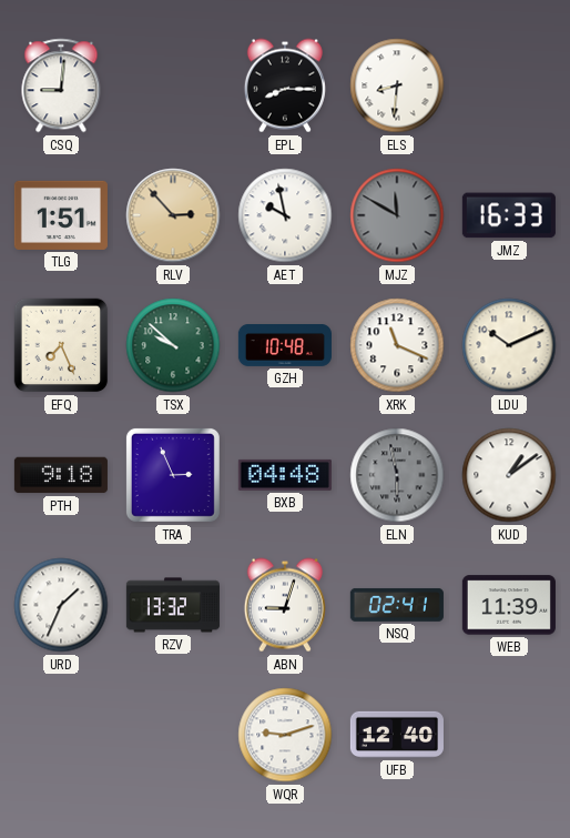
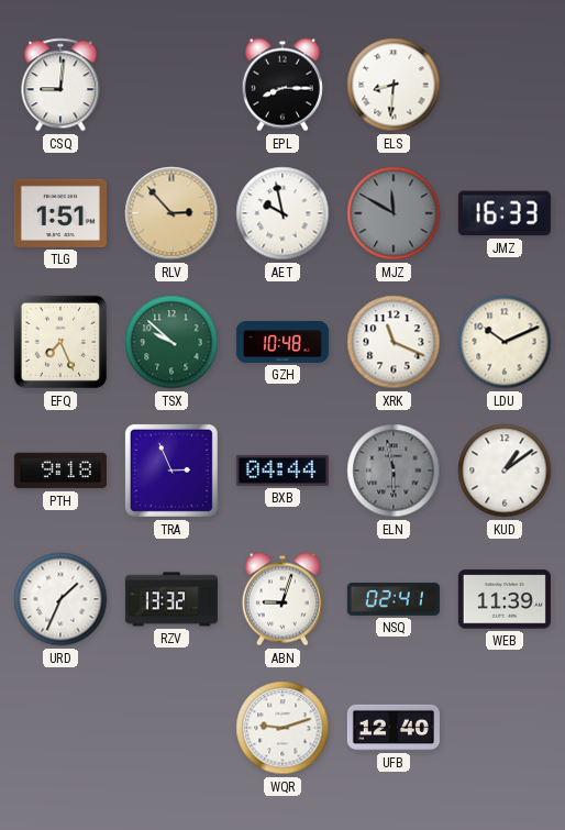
BXB: 04:48 -> 04:44
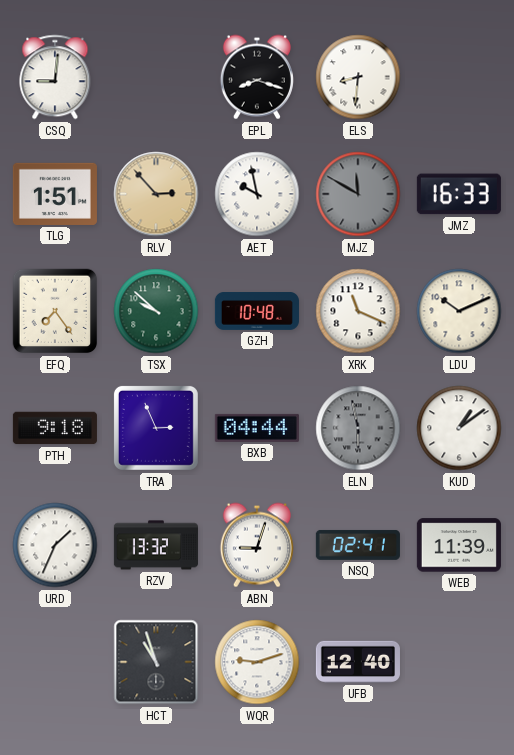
EPL: 8:15 -> 8:18
EFQ: 7:26 -> 7:24
HCT: none -> 10:57
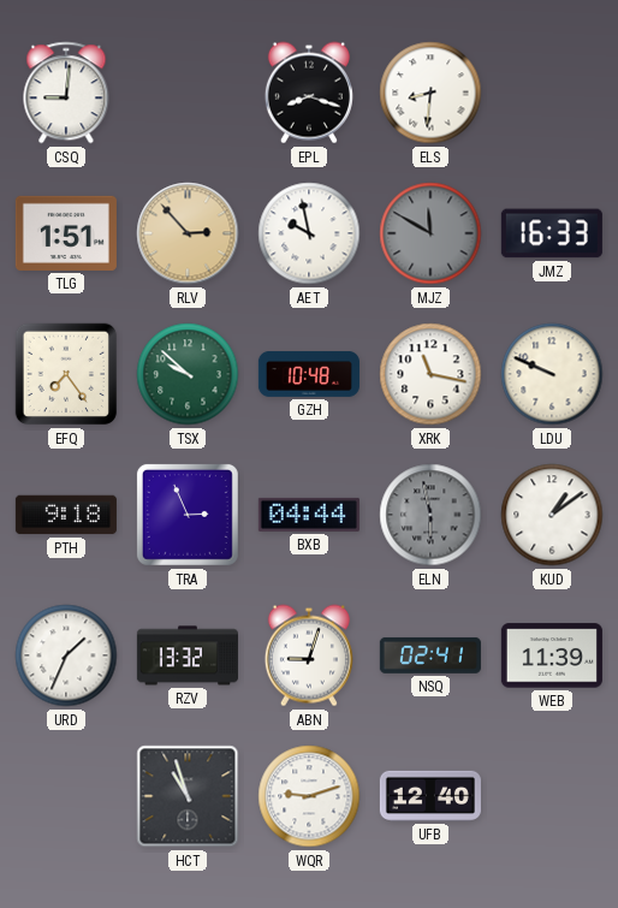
XRK: 11:19 -> 11:17
LDU: 10:11 -> 9:49
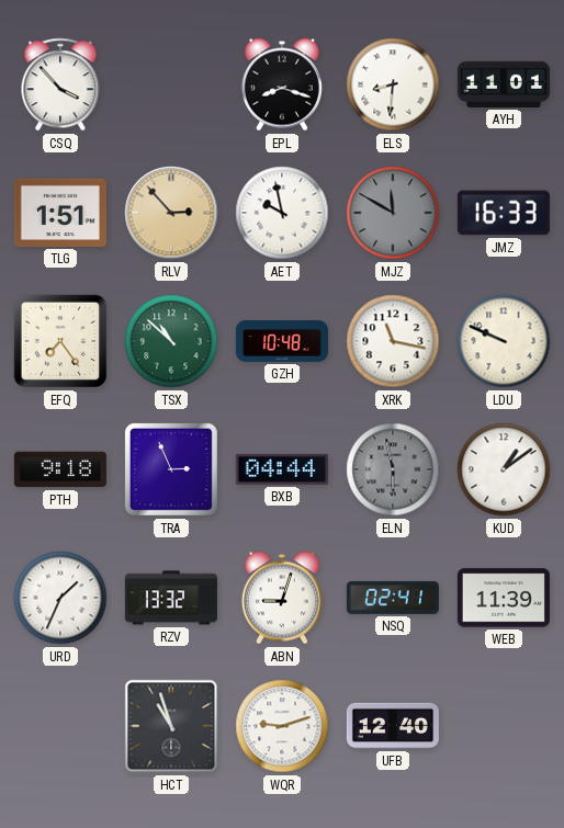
CSQ: 9:01 -> 3:53
AYH: none -> 11:01
TSX: 9:52 -> 10:52
